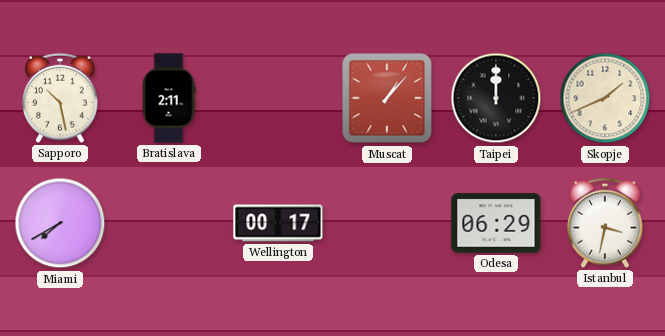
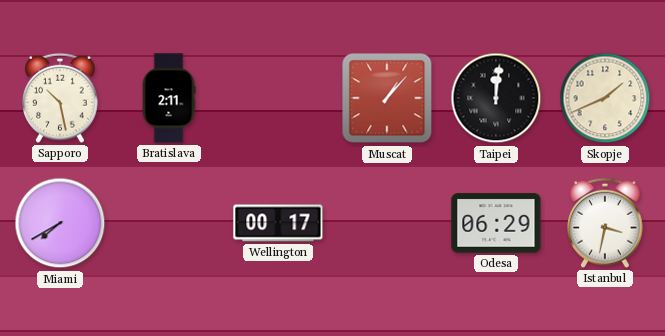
Taipei: 12:00 -> 12:01
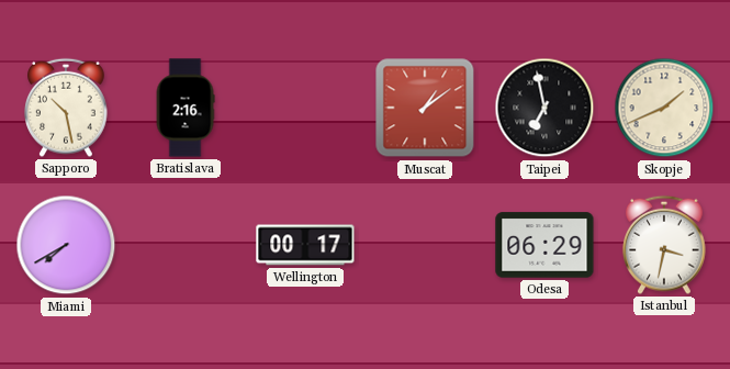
Bratislava: 2:11 -> 2:16
Muscat: 1:07 -> 1:09
Taipei: 12:01 -> 6:58
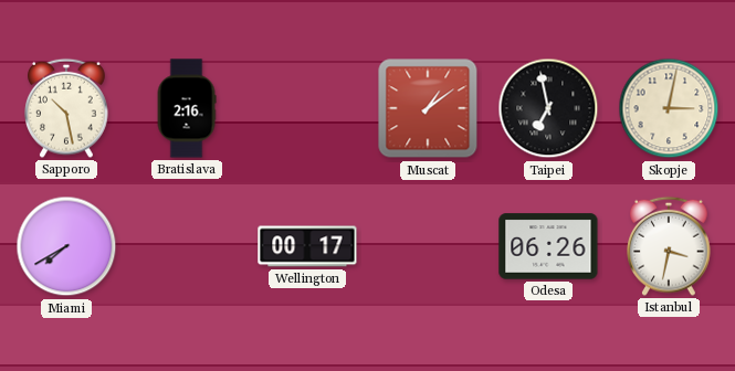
Skopje: 1:41 -> 3:02
Odesa: 06:29 -> 06:26
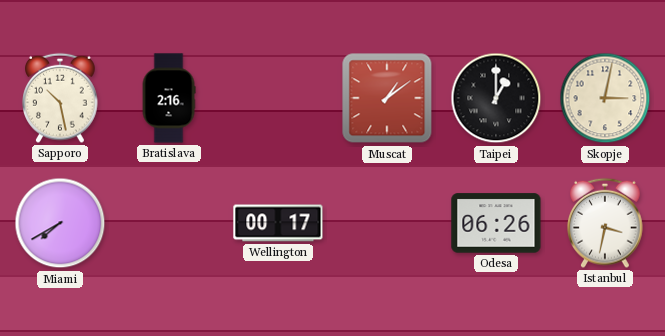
Taipei: 6:58 -> 1:00
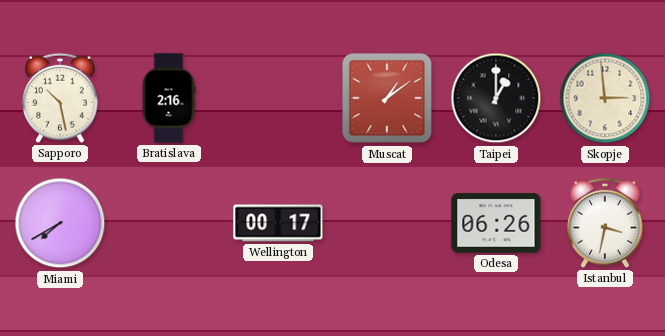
Skopje: 3:02 -> 2:59
